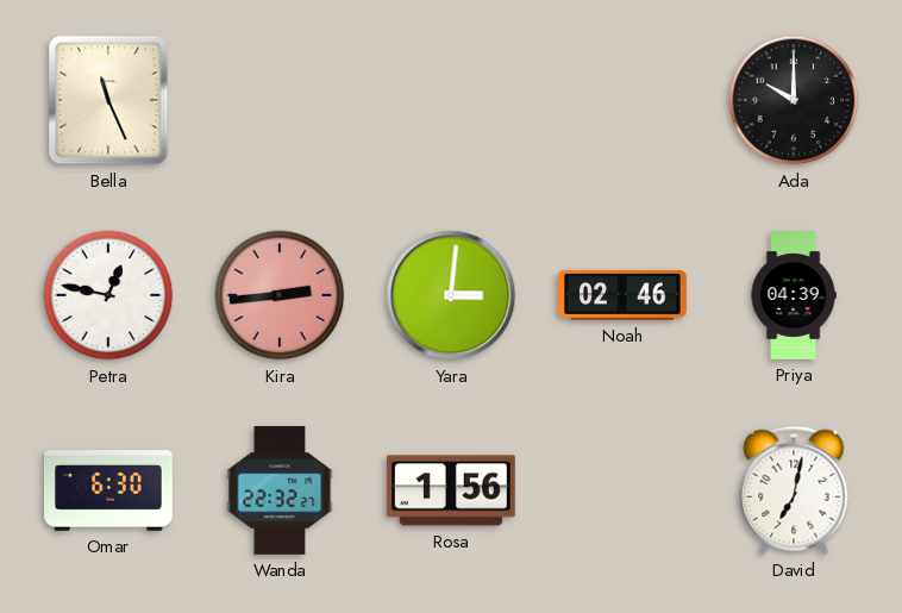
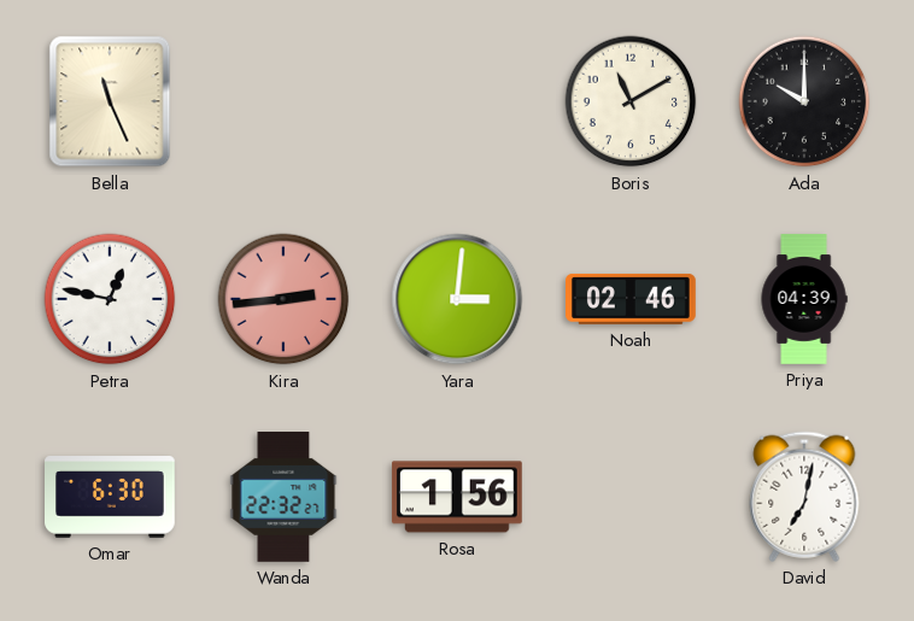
Boris: none -> 11:10
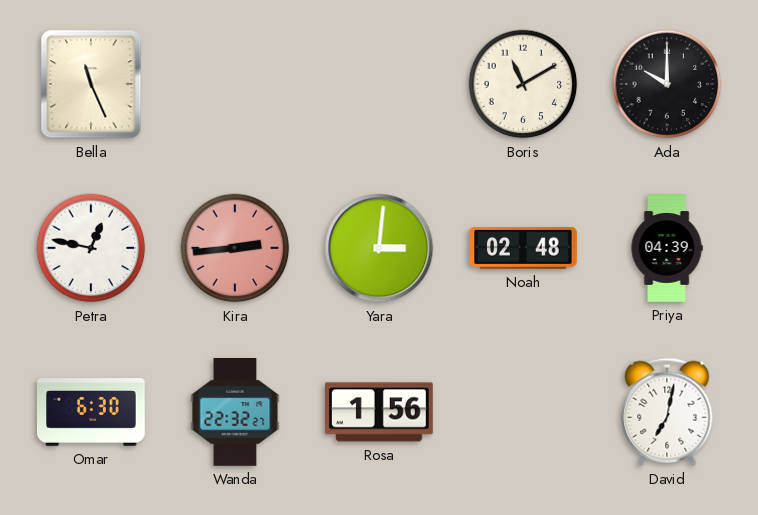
Noah: 02:46 -> 02:48
